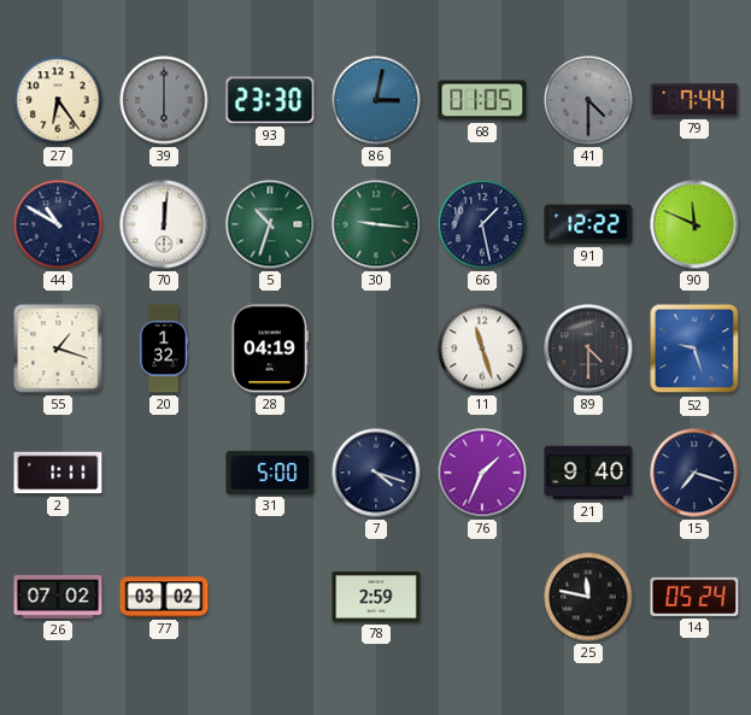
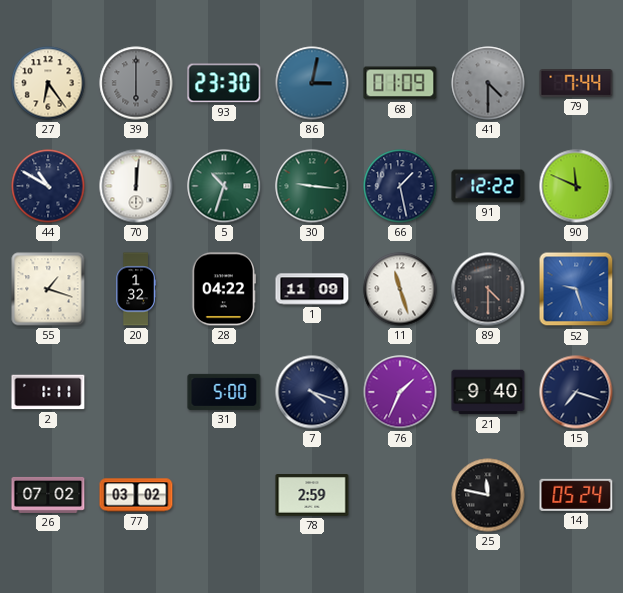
68: 01:05 -> 01:09
28: 04:19 -> 04:22
1: none -> 11:09
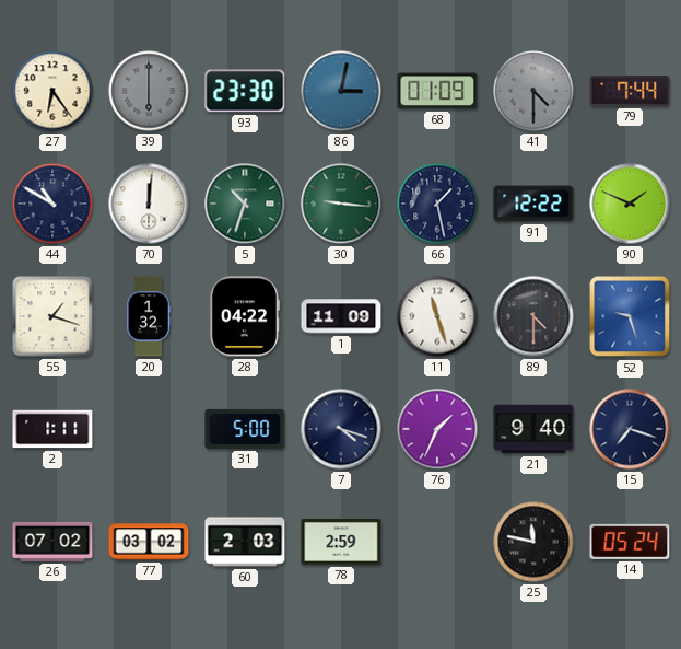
90: 11:49 -> 1:49
60: none -> 2:03
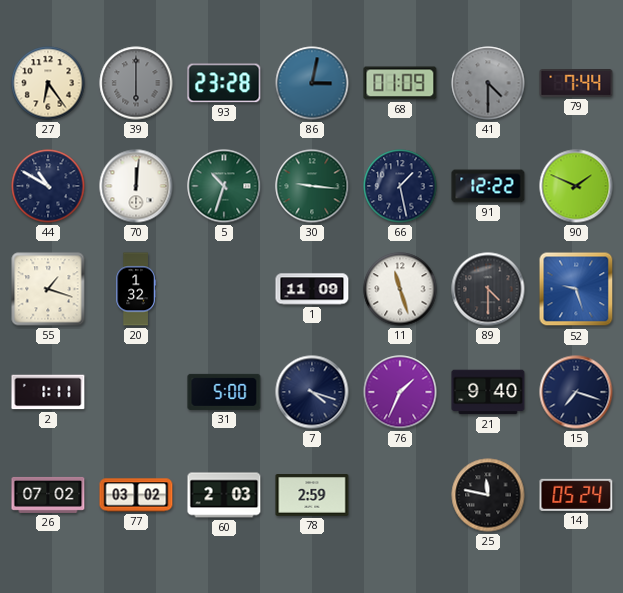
93: 23:30 -> 23:28
28: 04:22 -> none
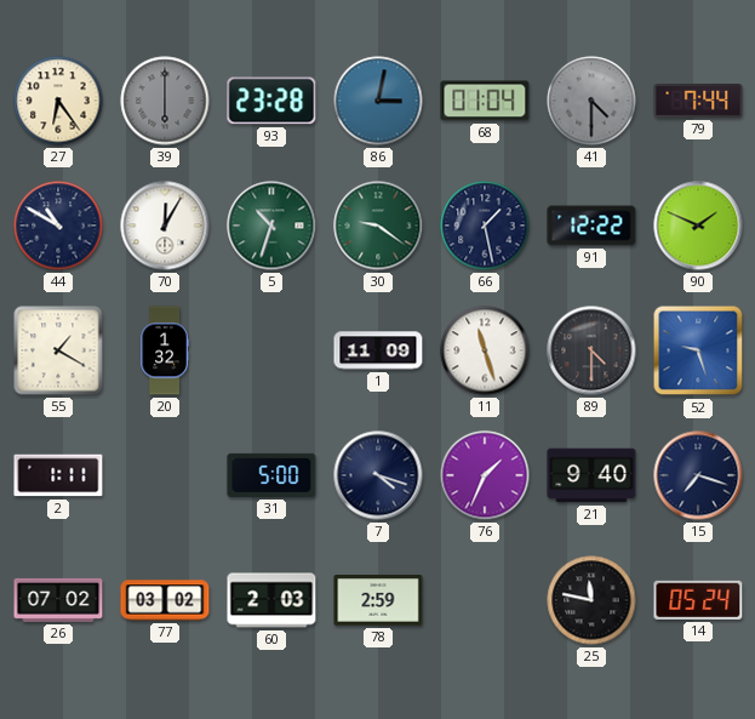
68: 01:09 -> 01:04
70: 12:01 -> 12:05
30: 9:16 -> 9:21
55: 1:18 -> 1:20
